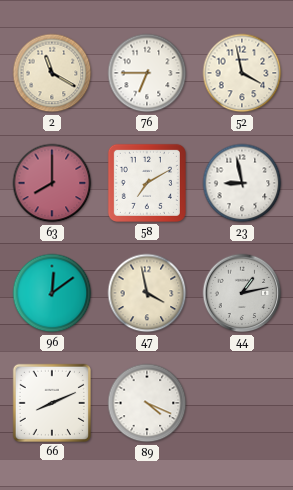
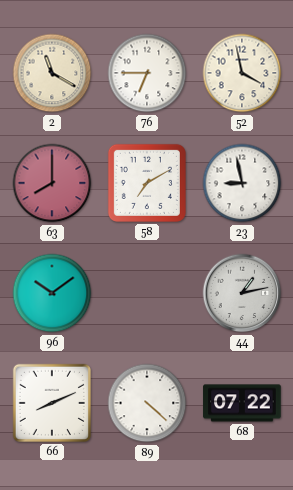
96: 12:09 -> 10:09
47: 3:58 -> none
89: 4:19 -> 4:22
68: none -> 07:22
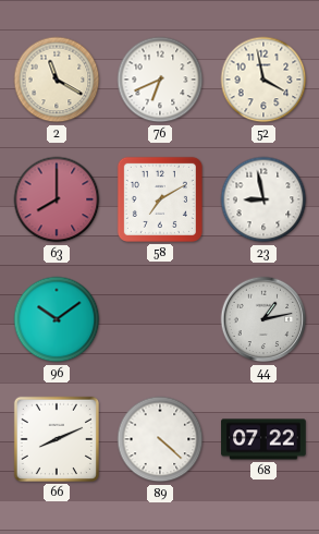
76: 6:45 -> 6:41
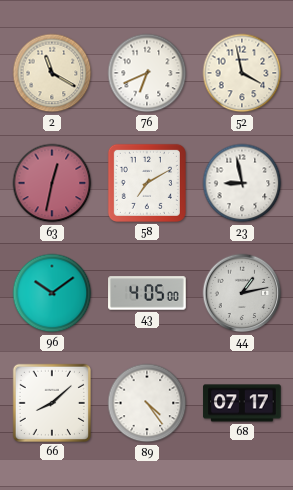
63: 8:00 -> 12:32
43: none -> 4:05
66: 8:11 -> 8:08
89: 4:22 -> 4:24
68: 07:22 -> 07:17
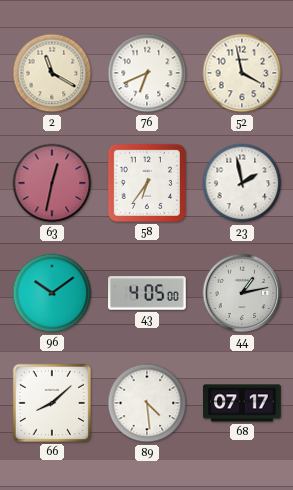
58: 7:10 -> 6:36
23: 8:58 -> 1:58
89: 4:24 -> 4:29
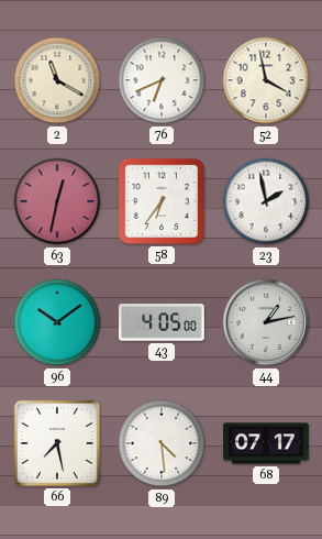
66: 8:08 -> 7:28
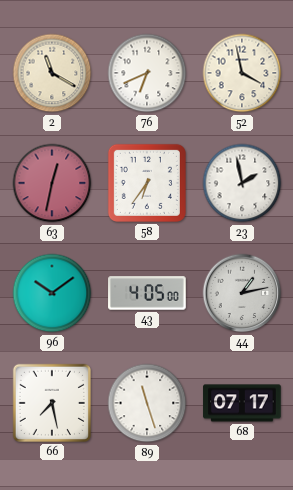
89: 4:29 -> 11:27
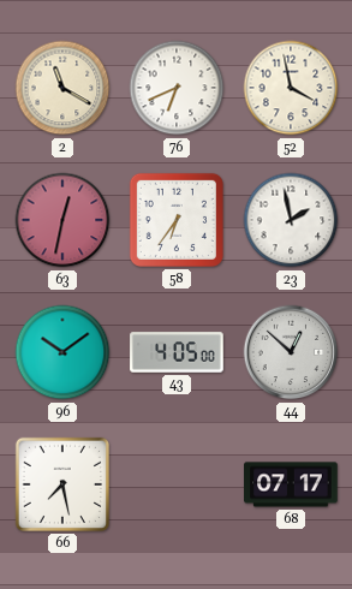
44: 1:13 -> 12:52
89: 11:27 -> none
